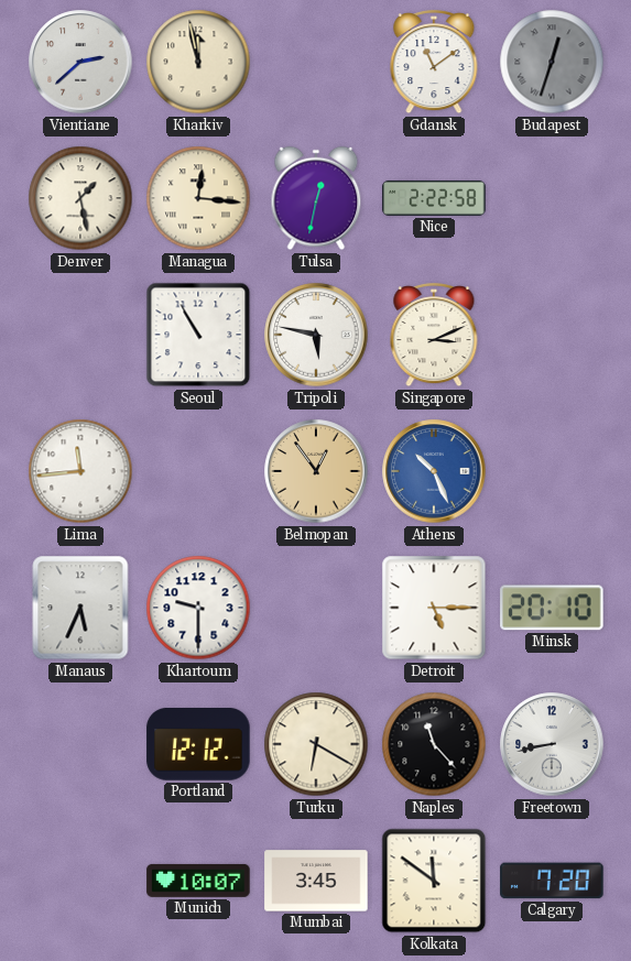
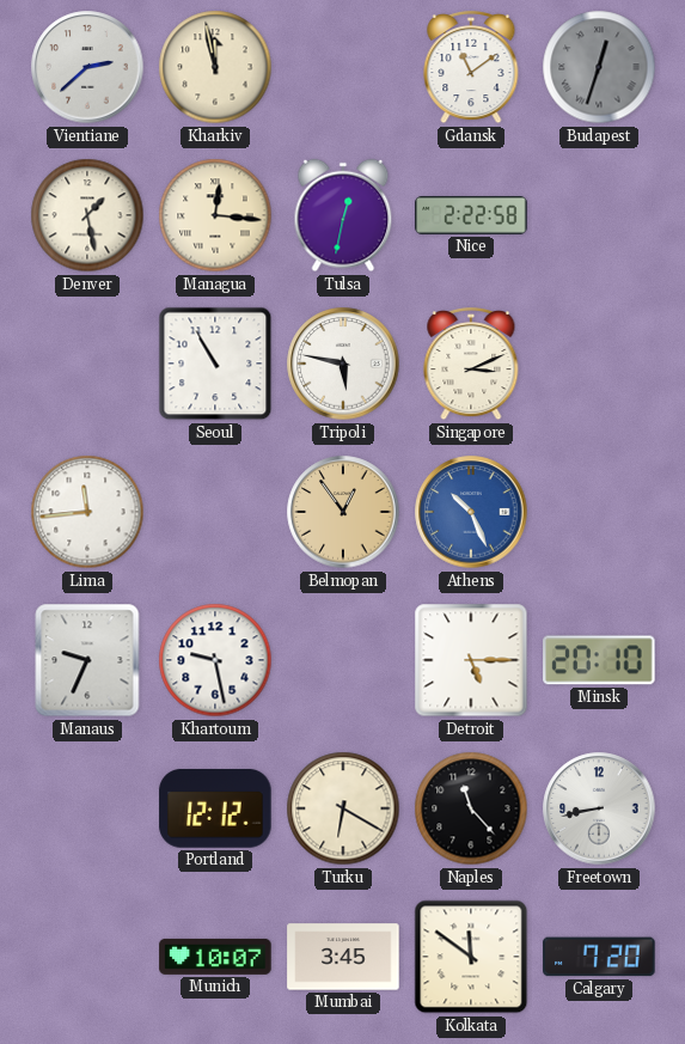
Manaus: 5:34 -> 9:34
Khartoum: 9:30 -> 9:28
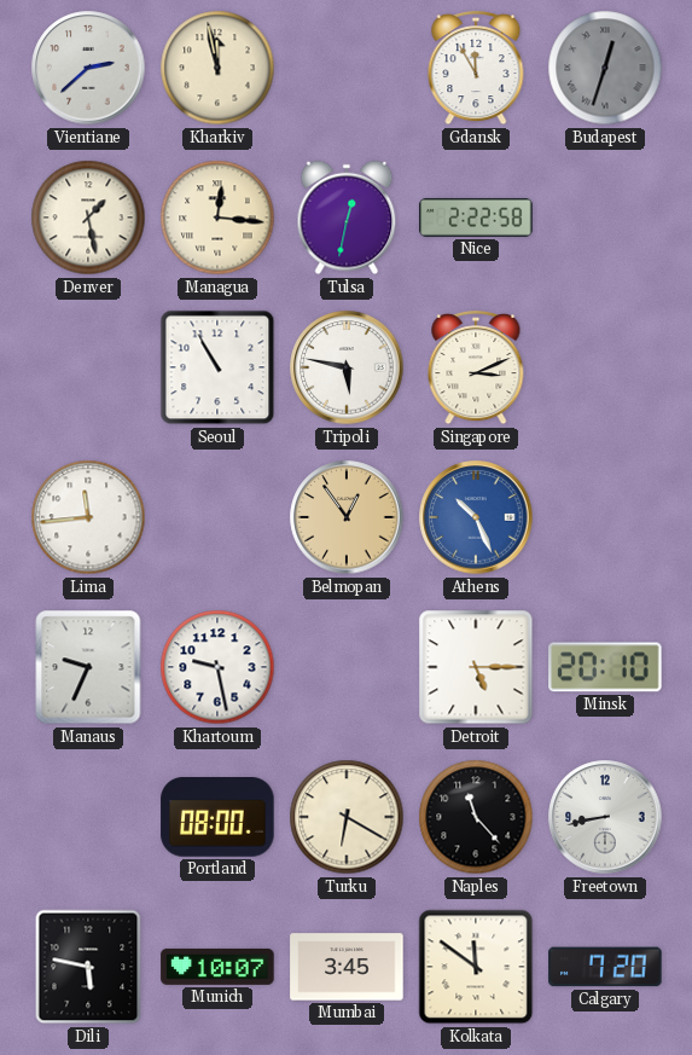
Gdansk: 11:09 -> 11:55
Portland: 12:12 -> 08:00
Dili: none -> 5:47
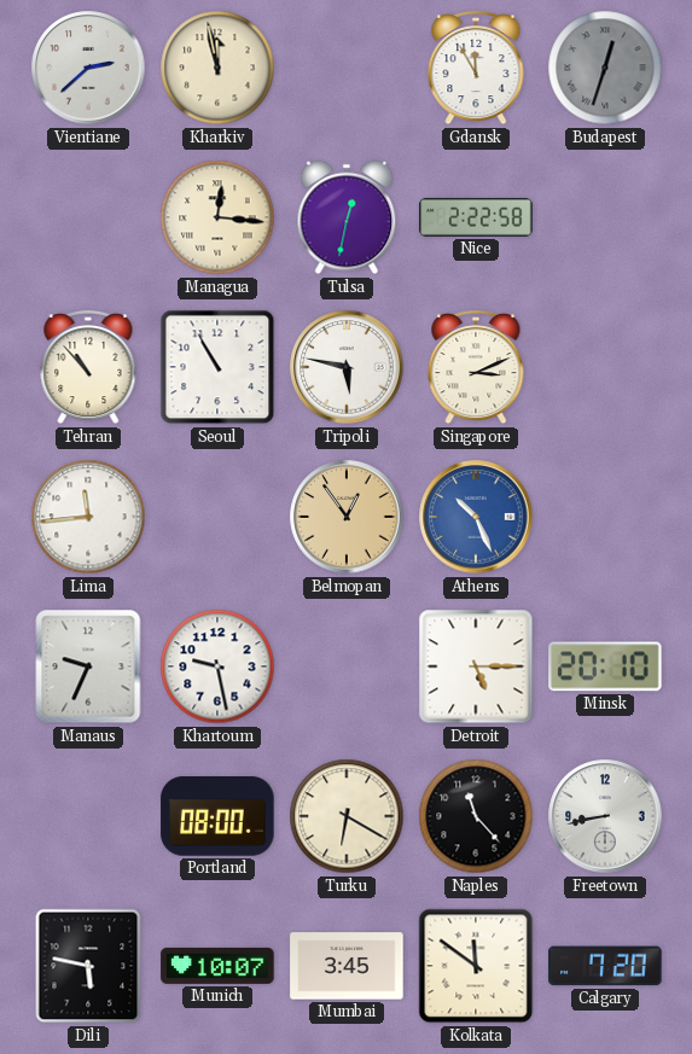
Denver: 1:28 -> none
Tehran: none -> 10:53
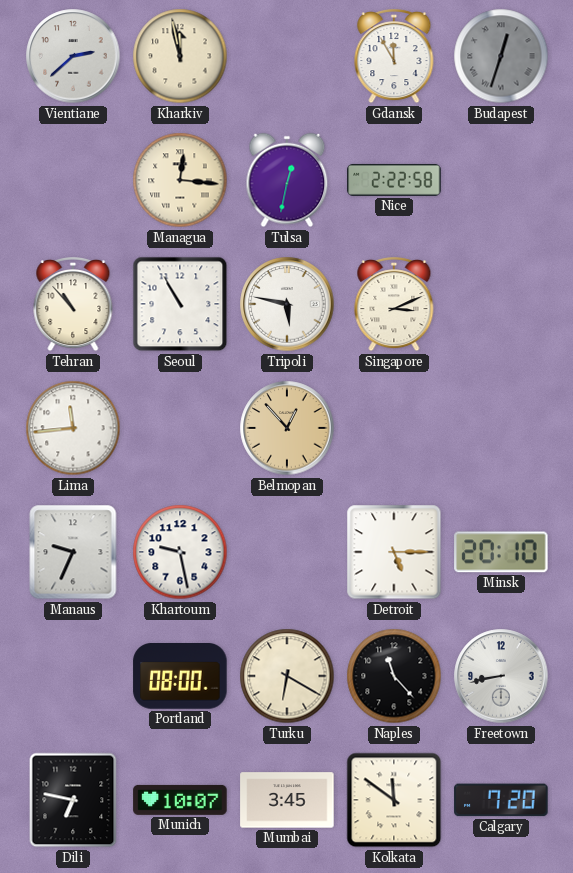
Belmopan: 12:54 -> 12:53
Athens: 10:26 -> none
Dili: 5:47 -> 6:47
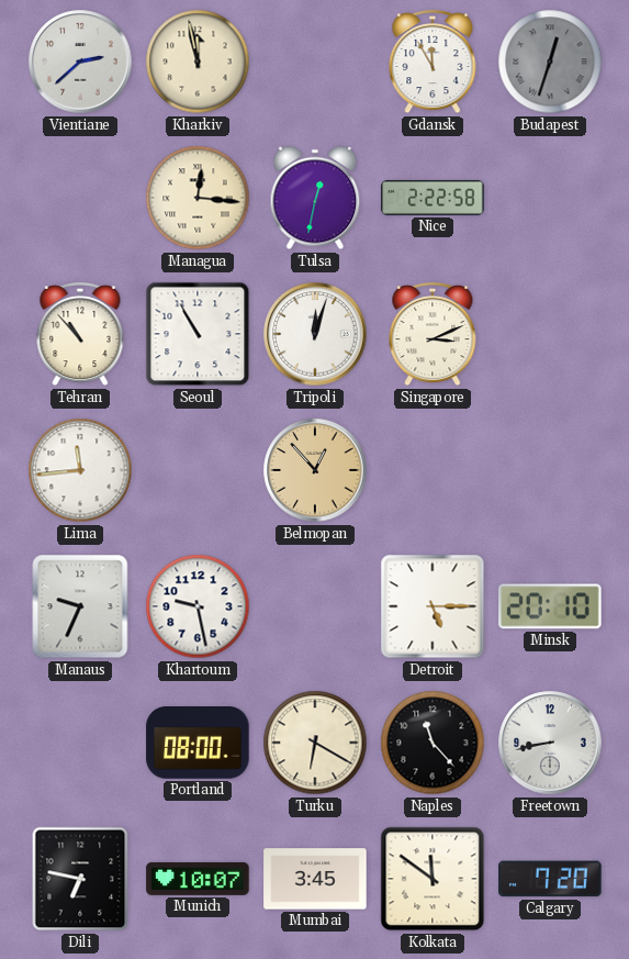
Tripoli: 5:47 -> 12:03
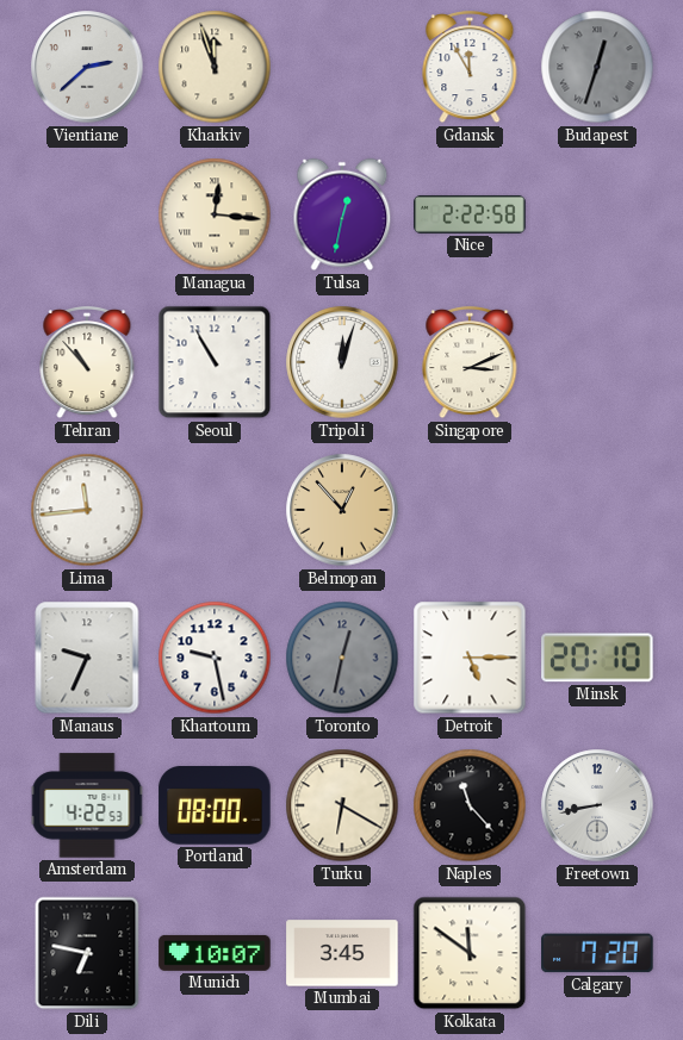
Kharkiv: 11:58 -> 11:57
Toronto: none -> 12:32
Amsterdam: none -> 4:22
